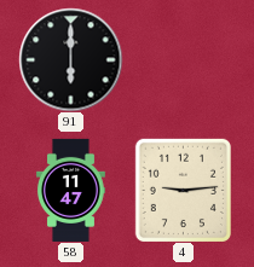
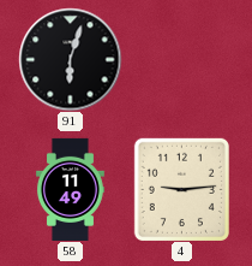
91: 6:00 -> 6:03
58: 11:47 -> 11:49
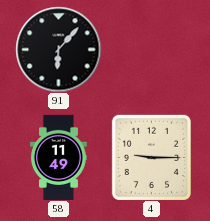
91: 6:03 -> 6:07
4: 9:14 -> 9:15
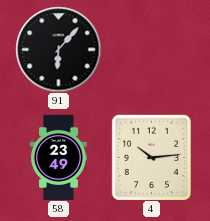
58: 11:49 -> 23:49
4: 9:15 -> 10:14
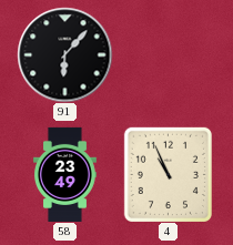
4: 10:14 -> 10:56
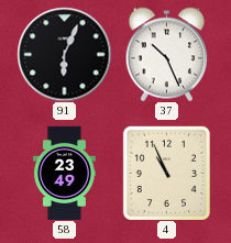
91: 6:07 -> 6:04
37: none -> 10:26
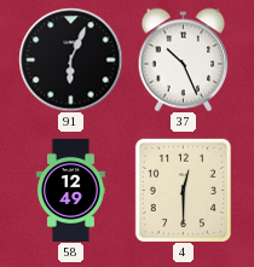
58: 23:49 -> 12:49
4: 10:56 -> 12:30
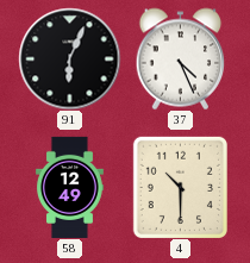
37: 10:26 -> 4:26
4: 12:30 -> 10:30
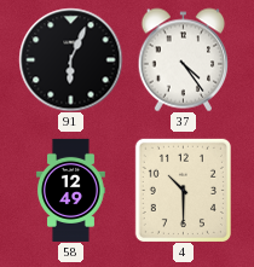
37: 4:26 -> 4:24
